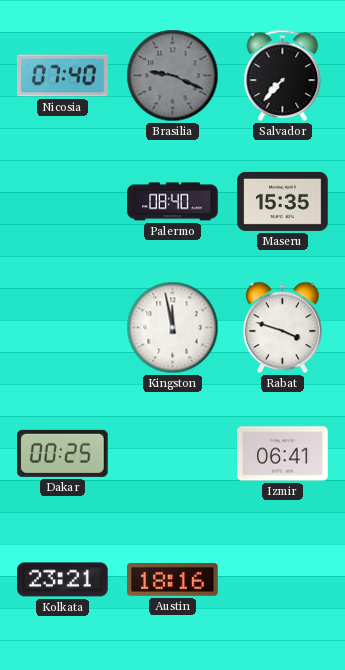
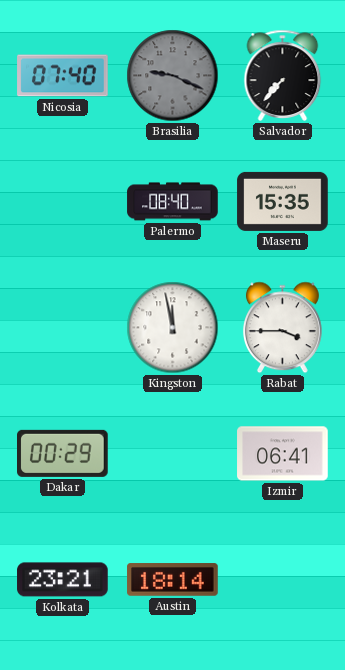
Rabat: 3:48 -> 3:45
Dakar: 00:25 -> 00:29
Austin: 18:16 -> 18:14
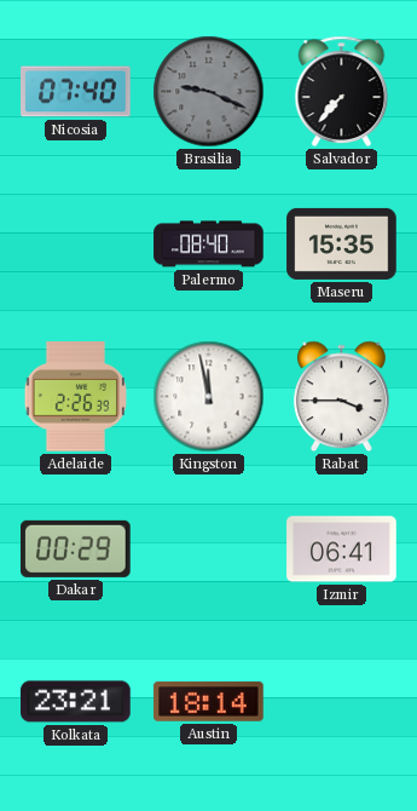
Adelaide: none -> 2:26
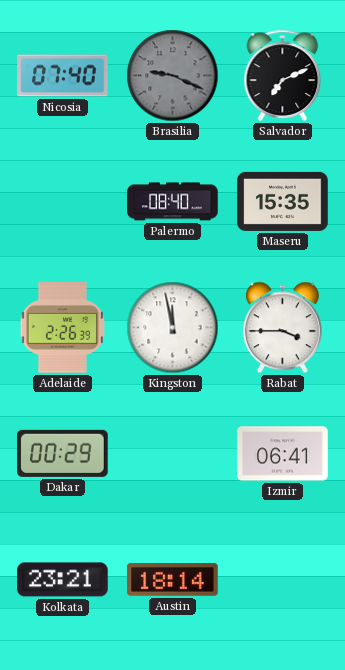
Salvador: 7:37 -> 7:11
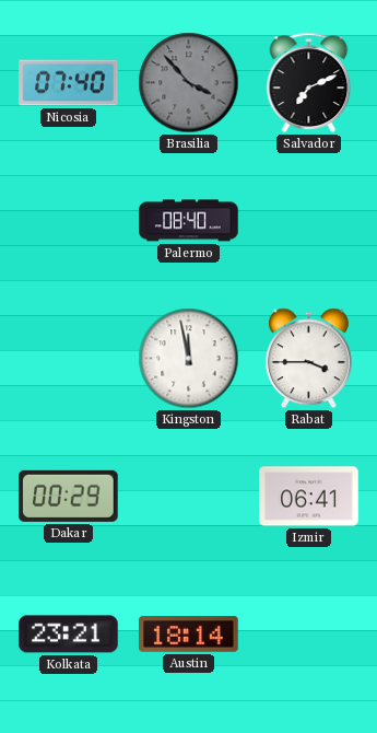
Brasilia: 9:19 -> 3:53
Maseru: 15:35 -> none
Adelaide: 2:26 -> none
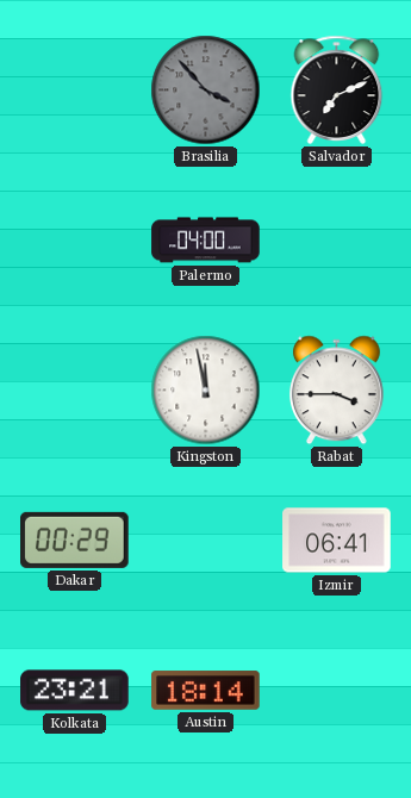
Nicosia: 07:40 -> none
Palermo: 08:40 -> 04:00
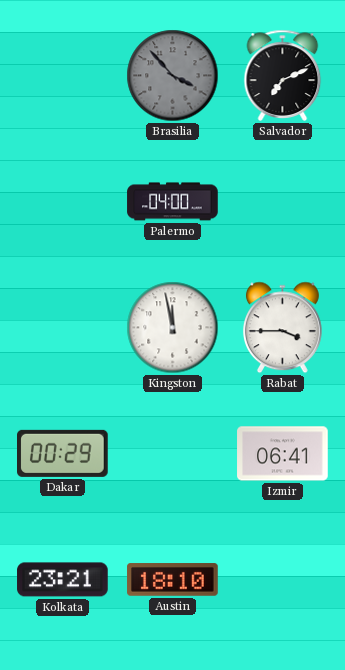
Austin: 18:14 -> 18:10
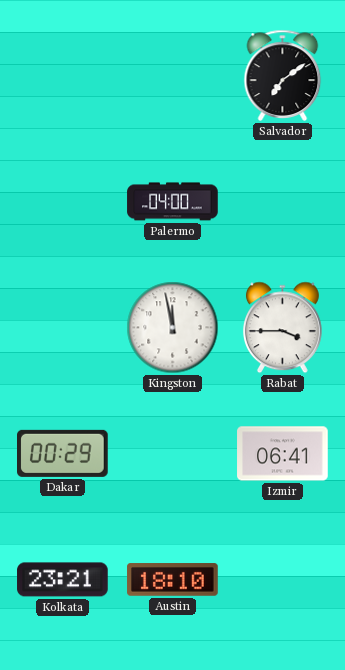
Brasilia: 3:53 -> none
Salvador: 7:11 -> 7:09
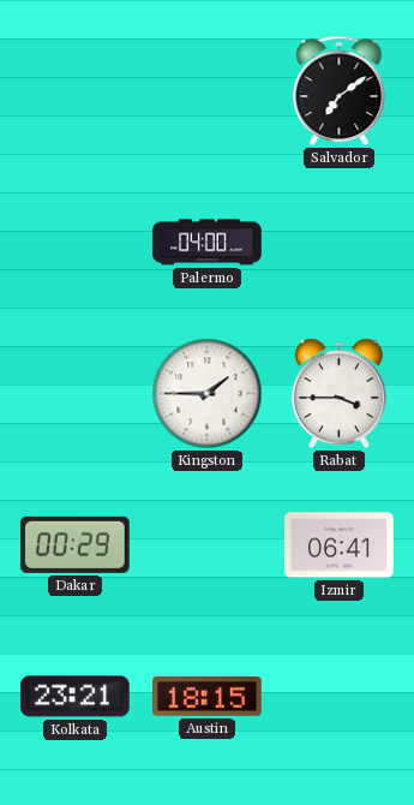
Kingston: 11:58 -> 1:45
Austin: 18:10 -> 18:15
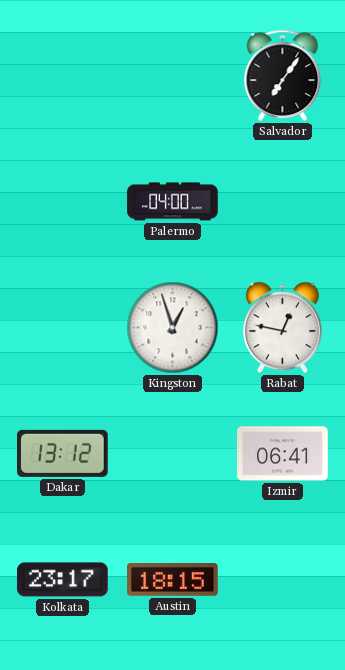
Salvador: 7:09 -> 7:06
Kingston: 1:45 -> 12:57
Rabat: 3:45 -> 12:47
Dakar: 00:29 -> 13:12
Kolkata: 23:21 -> 23:17
